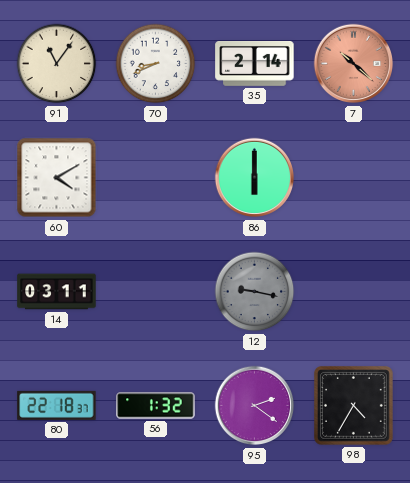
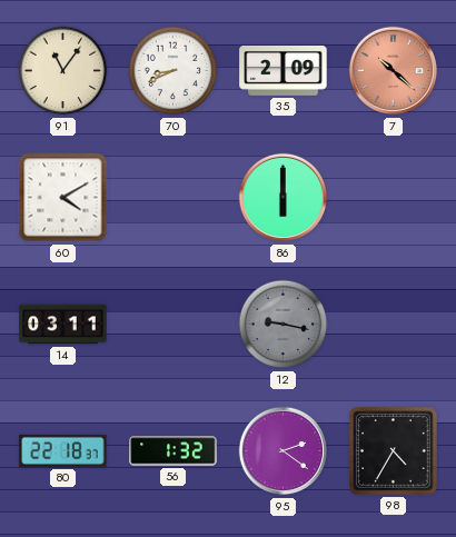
35: 2:14 -> 2:09
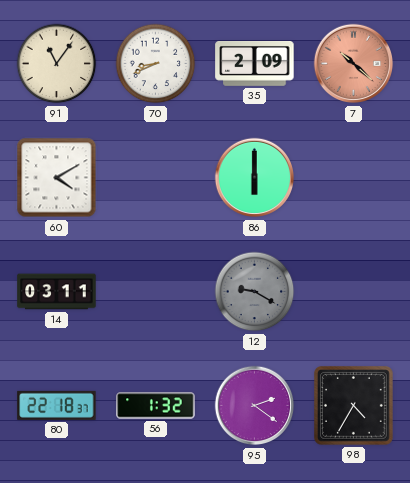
12: 9:17 -> 9:20
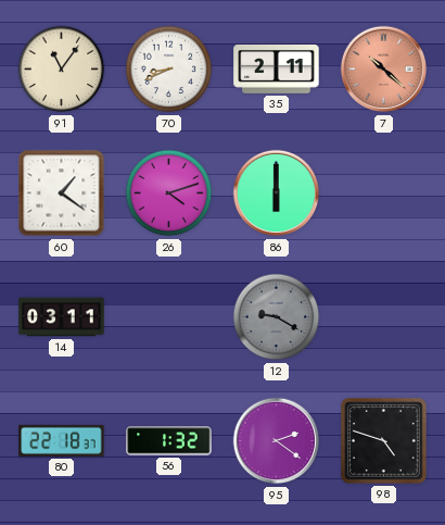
35: 2:09 -> 2:11
60: 4:10 -> 1:21
26: none -> 4:12
98: 4:35 -> 4:48
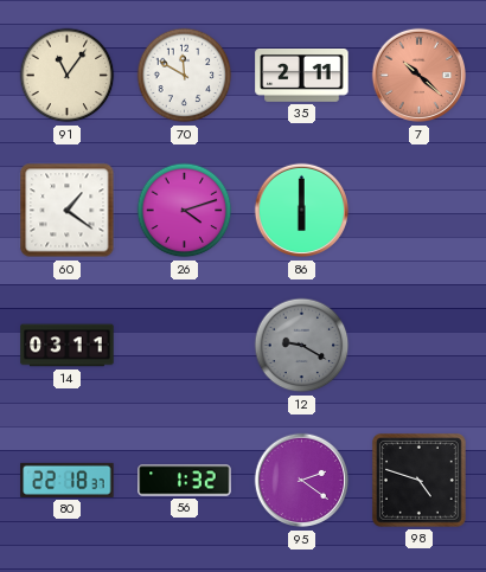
70: 8:41 -> 11:50
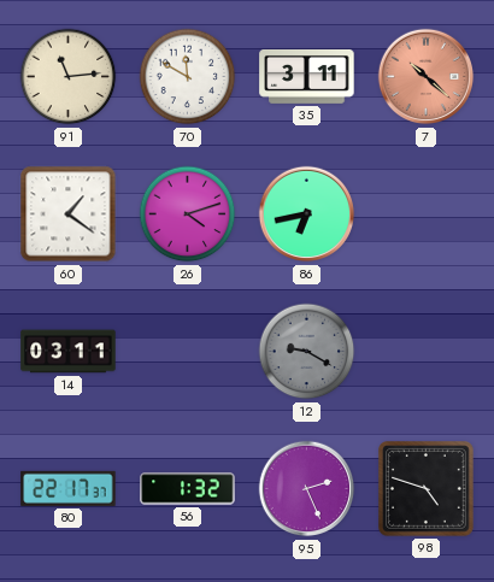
91: 11:06 -> 11:14
35: 2:11 -> 3:11
86: 6:00 -> 6:43
80: 22:18 -> 22:17
95: 2:21 -> 2:26
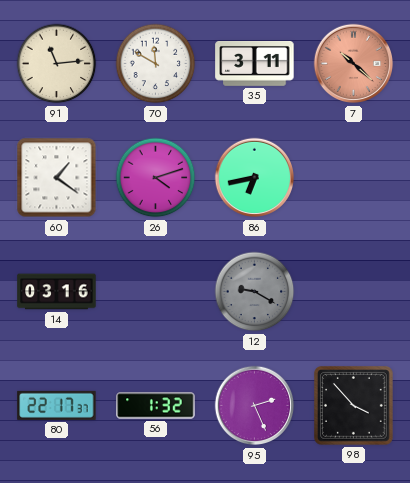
14: 03:11 -> 03:16
98: 4:48 -> 3:53
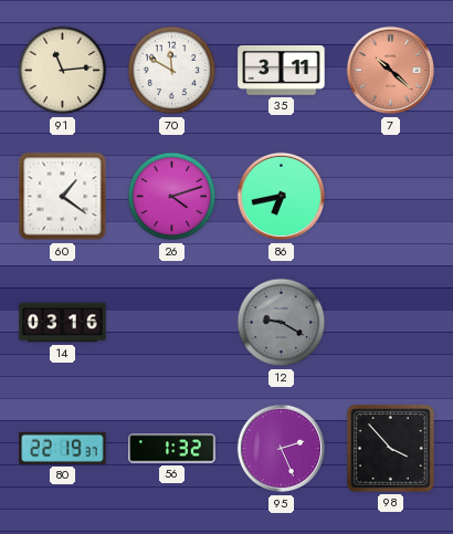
80: 22:17 -> 22:19
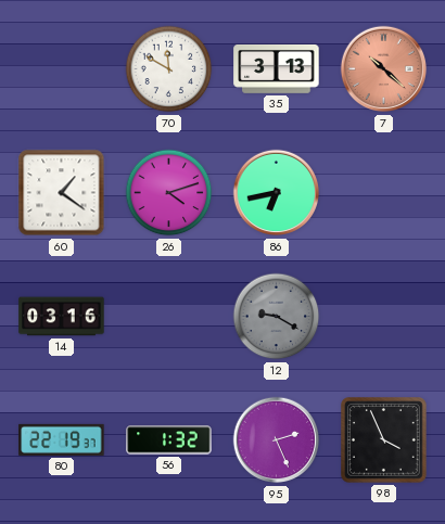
91: 11:14 -> none
35: 3:11 -> 3:13
98: 3:53 -> 3:56
